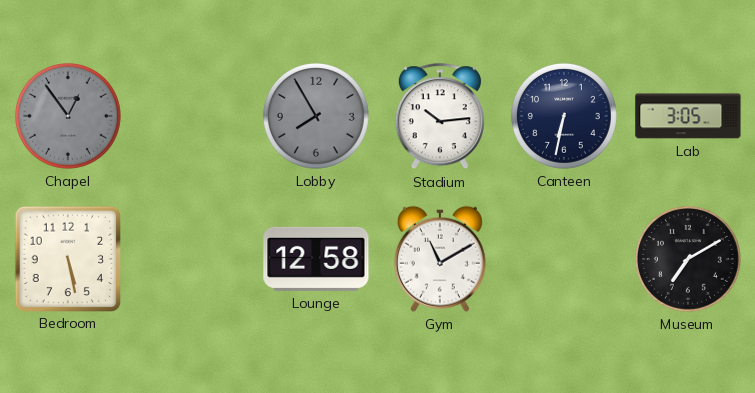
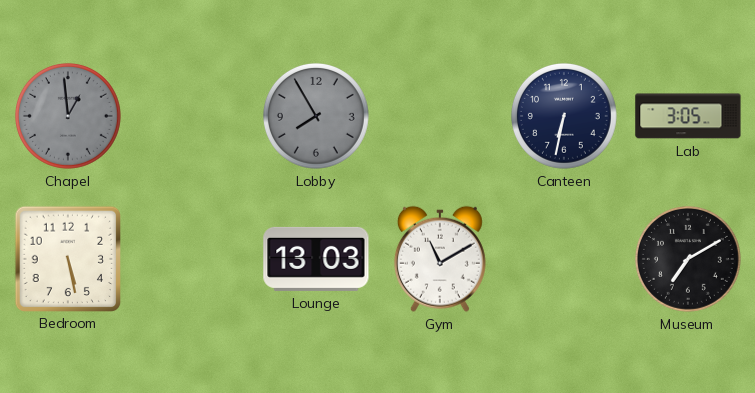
Chapel: 12:54 -> 12:59
Stadium: 10:14 -> none
Lounge: 12:58 -> 13:03
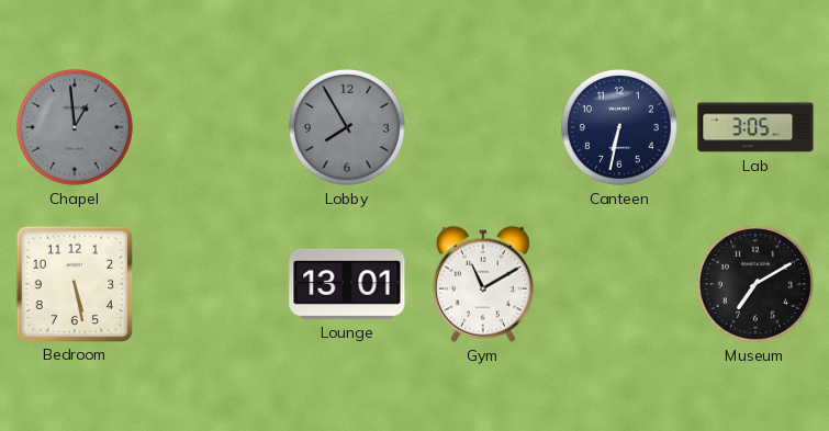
Lounge: 13:03 -> 13:01
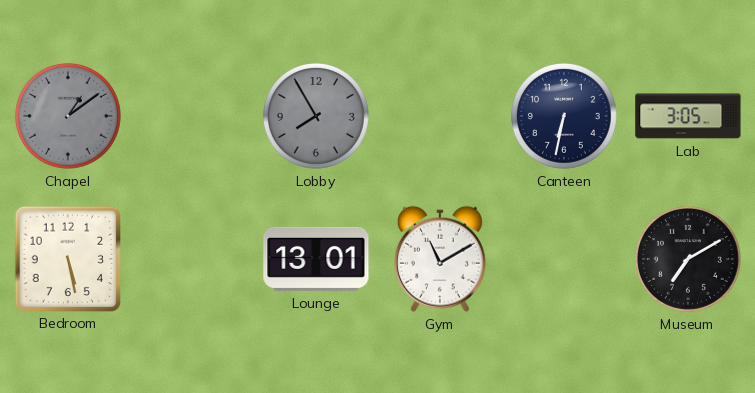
Chapel: 12:59 -> 1:09
